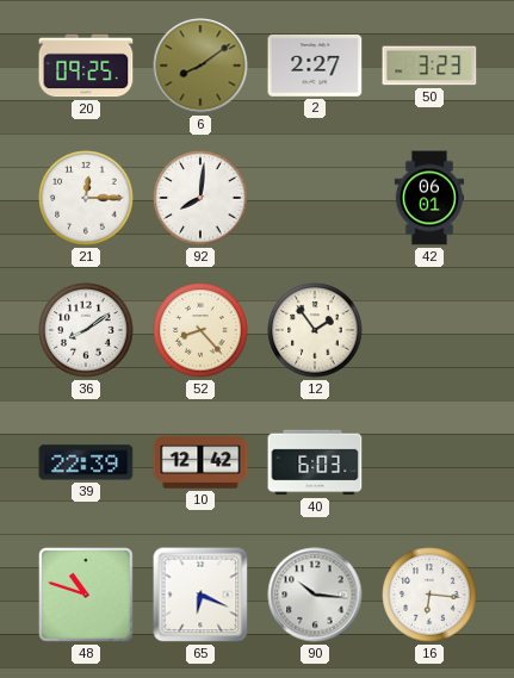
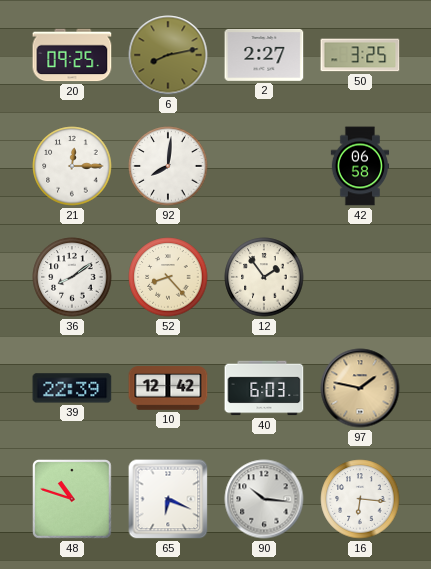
6: 8:09 -> 8:13
50: 3:23 -> 3:25
42: 06:01 -> 06:58
97: none -> 1:47
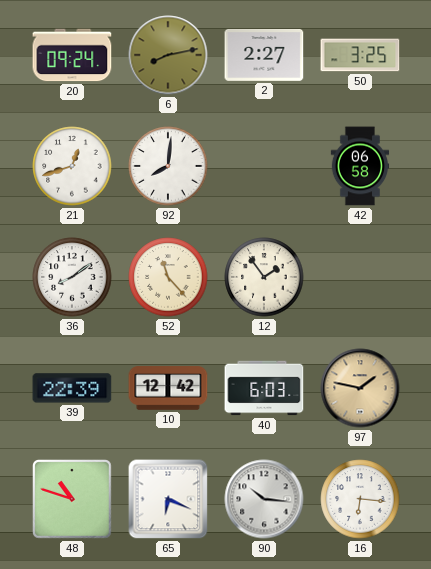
20: 09:25 -> 09:24
21: 12:15 -> 12:42
52: 8:23 -> 11:23
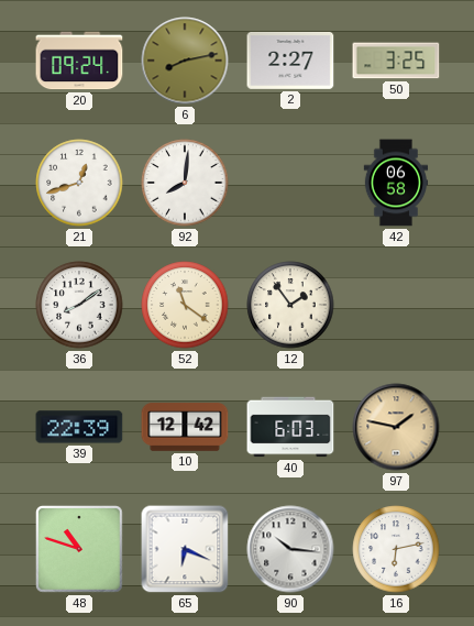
52: 11:23 -> 11:21
16: 6:16 -> 6:13
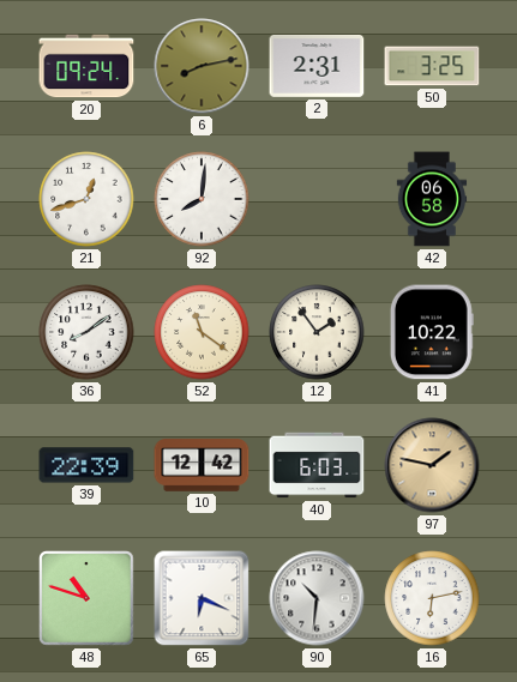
2: 2:27 -> 2:31
41: none -> 10:22
90: 10:16 -> 10:31
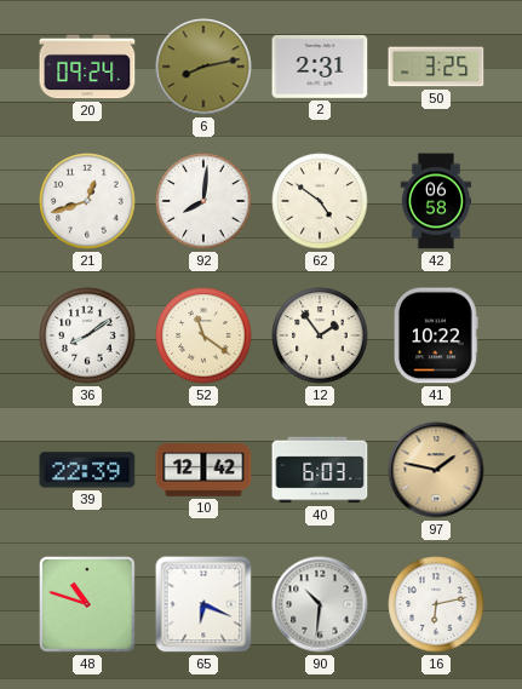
62: none -> 4:51
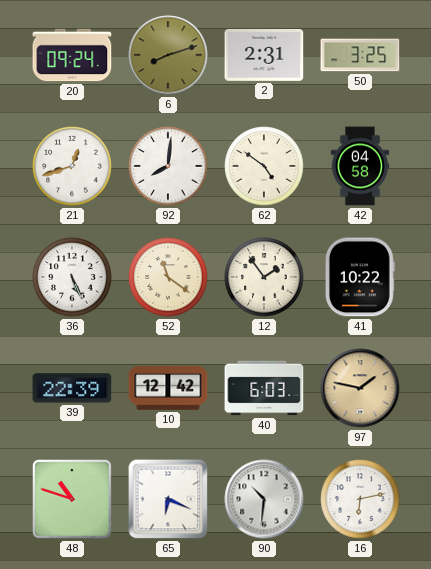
6: 8:13 -> 8:12
42: 06:58 -> 04:58
36: 8:09 -> 5:26
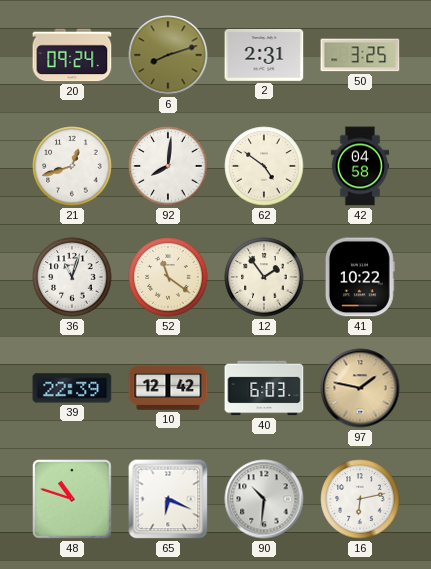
36: 5:26 -> 11:03
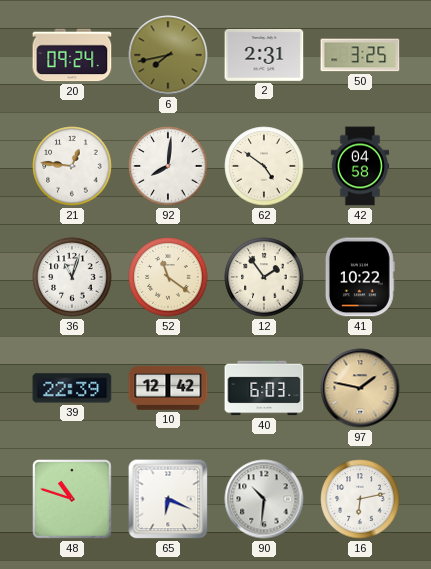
6: 8:12 -> 7:43
21: 12:42 -> 12:46
